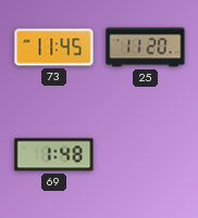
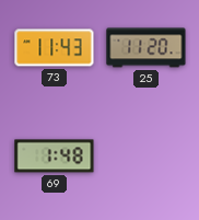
73: 11:45 -> 11:43
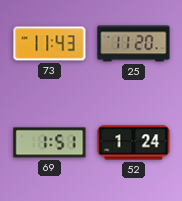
69: 1:48 -> 1:51
52: none -> 1:24
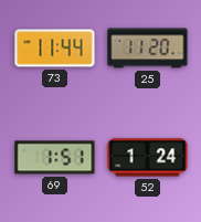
73: 11:43 -> 11:44
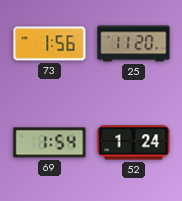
73: 11:44 -> 1:56
69: 1:51 -> 1:54
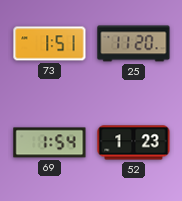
73: 1:56 -> 1:51
52: 1:24 -> 1:23
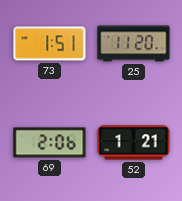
69: 1:54 -> 2:06
52: 1:23 -> 1:21
